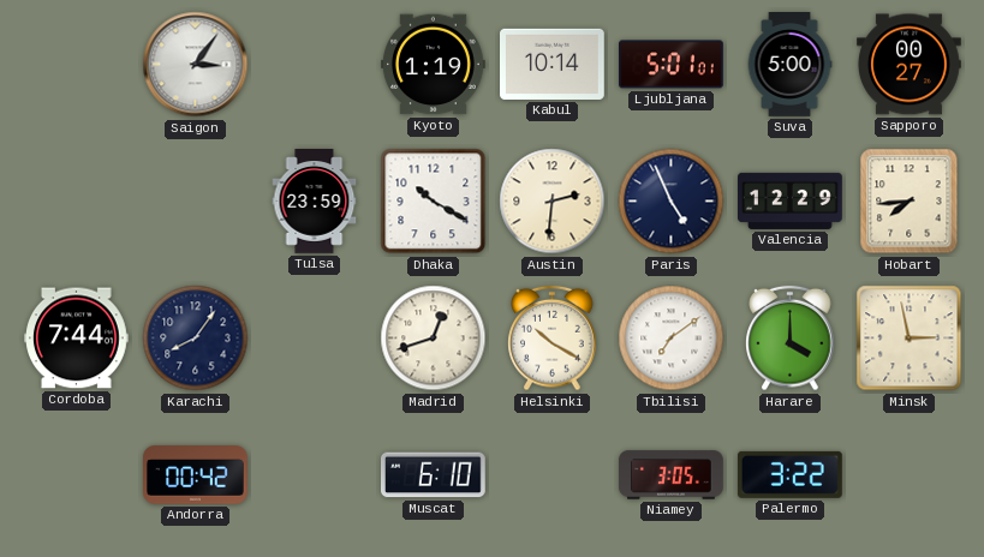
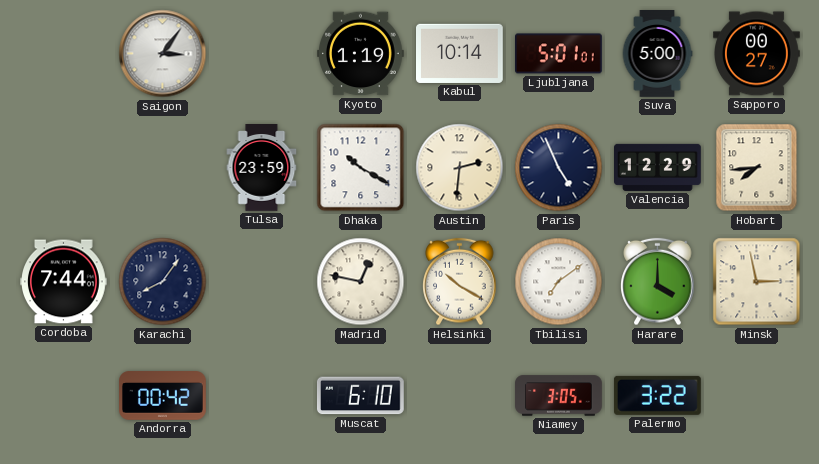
Madrid: 12:42 -> 12:47
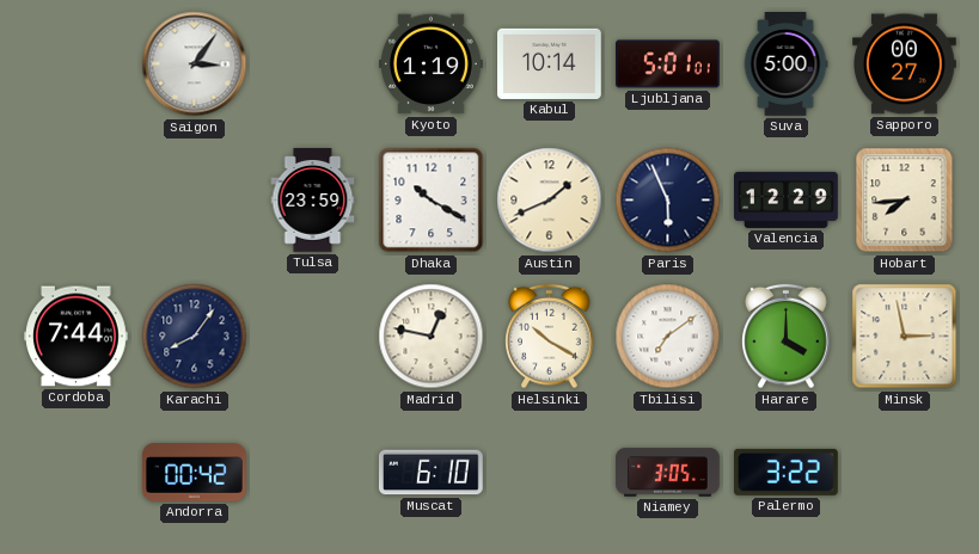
Austin: 2:31 -> 1:41
Paris: 4:56 -> 5:56
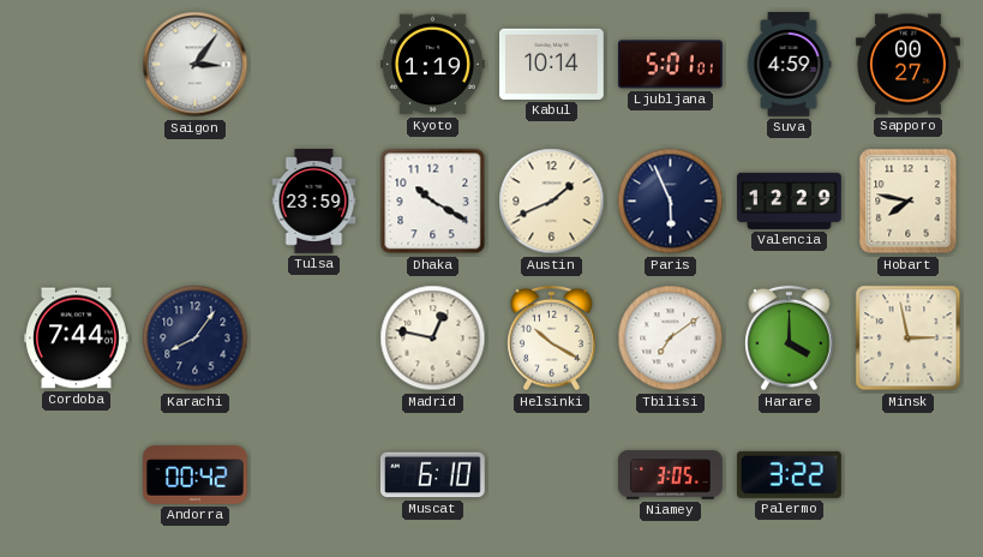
Suva: 5:00 -> 4:59
Hobart: 7:44 -> 7:47
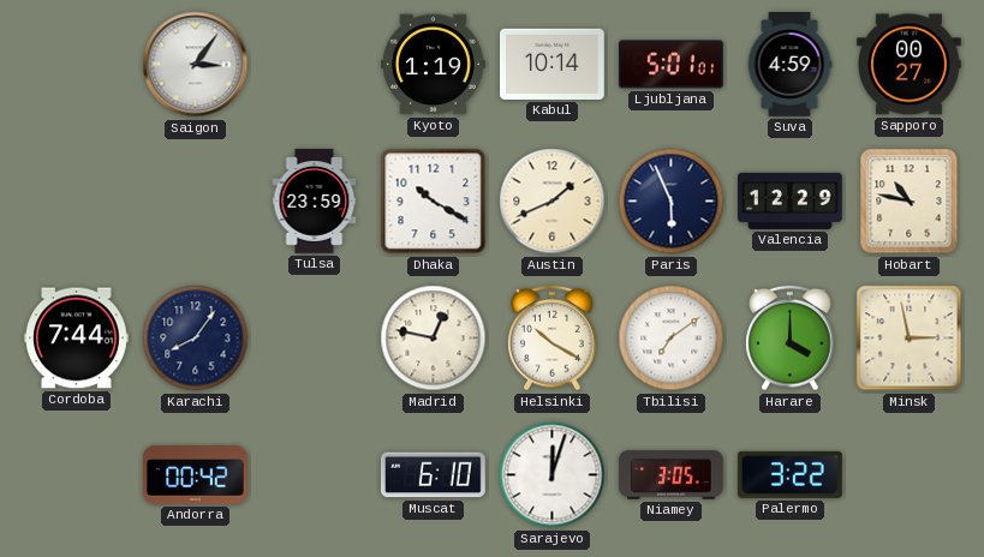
Hobart: 7:47 -> 10:47
Sarajevo: none -> 12:03
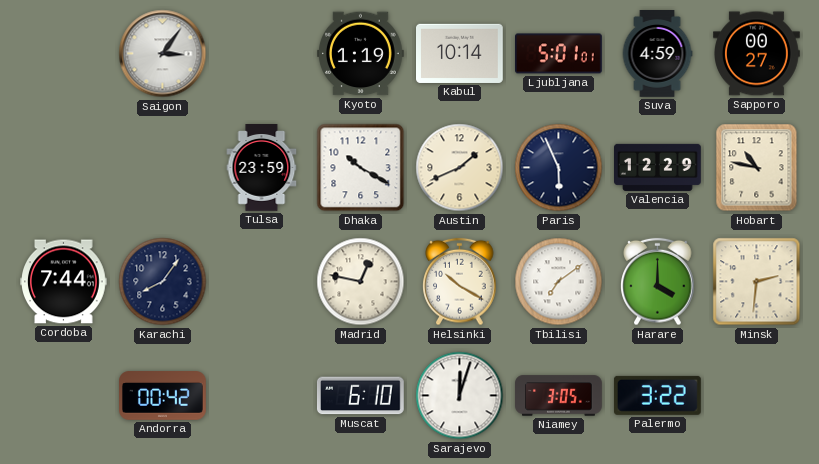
Minsk: 2:58 -> 2:31
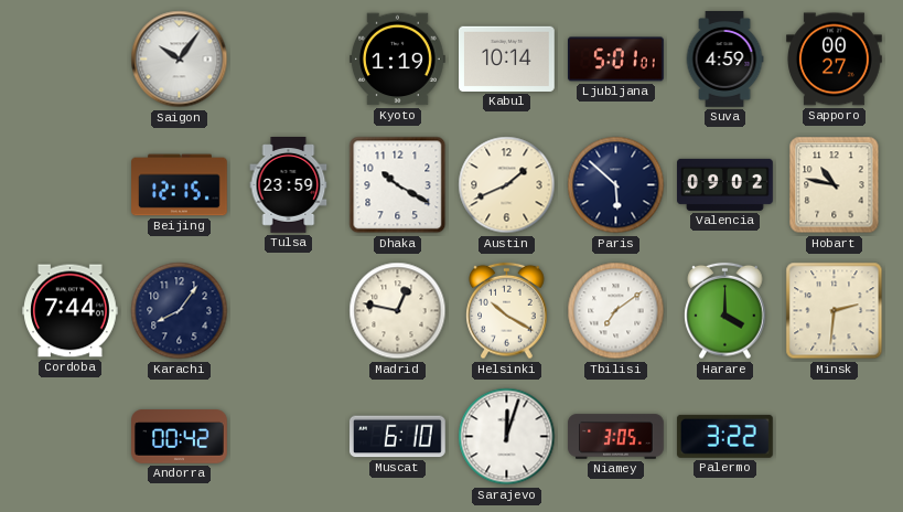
Saigon: 3:06 -> 10:06
Beijing: none -> 12:15
Paris: 5:56 -> 5:52
Valencia: 12:29 -> 09:02
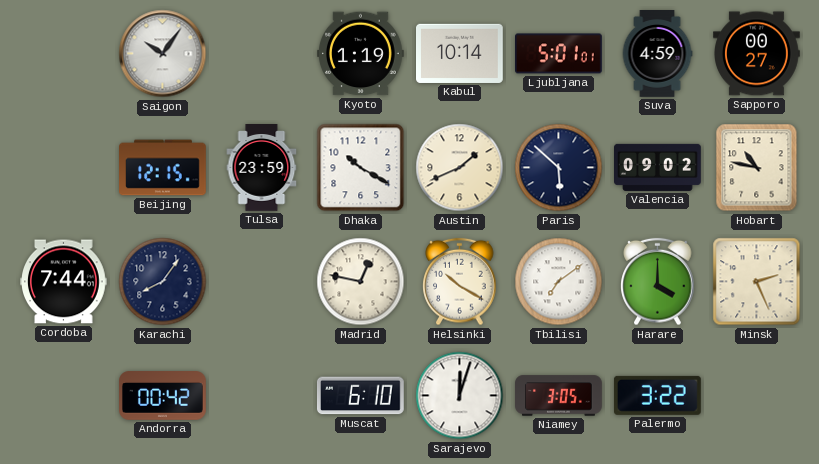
Minsk: 2:31 -> 2:26
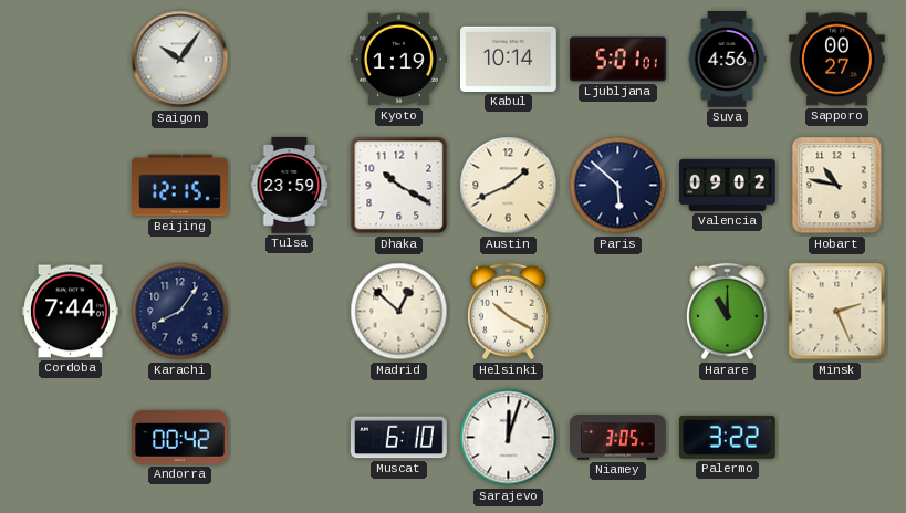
Suva: 4:59 -> 4:56
Madrid: 12:47 -> 12:52
Tbilisi: 7:09 -> none
Harare: 4:00 -> 11:00
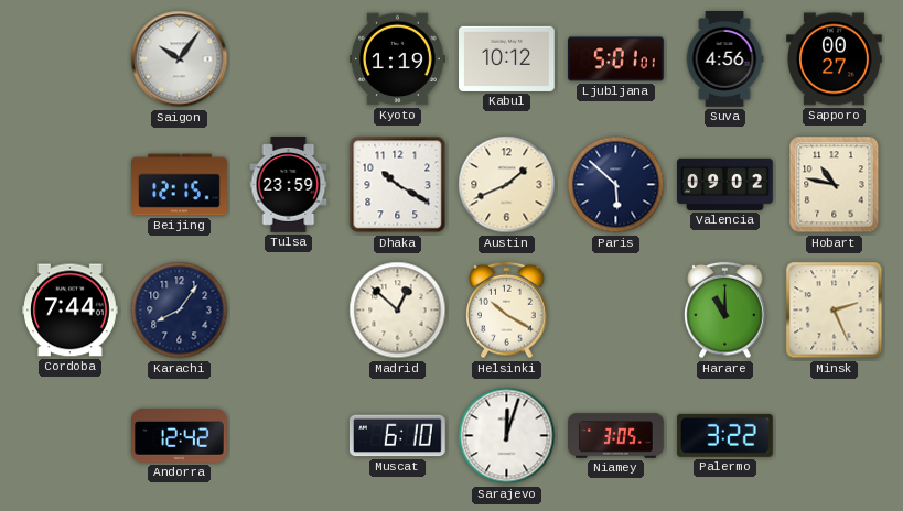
Kabul: 10:14 -> 10:12
Andorra: 00:42 -> 12:42
